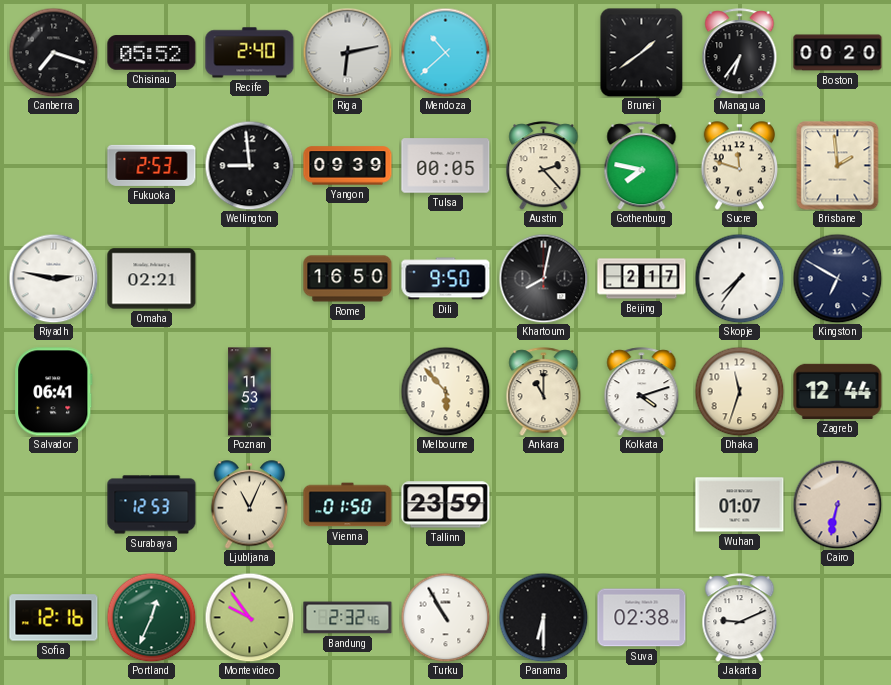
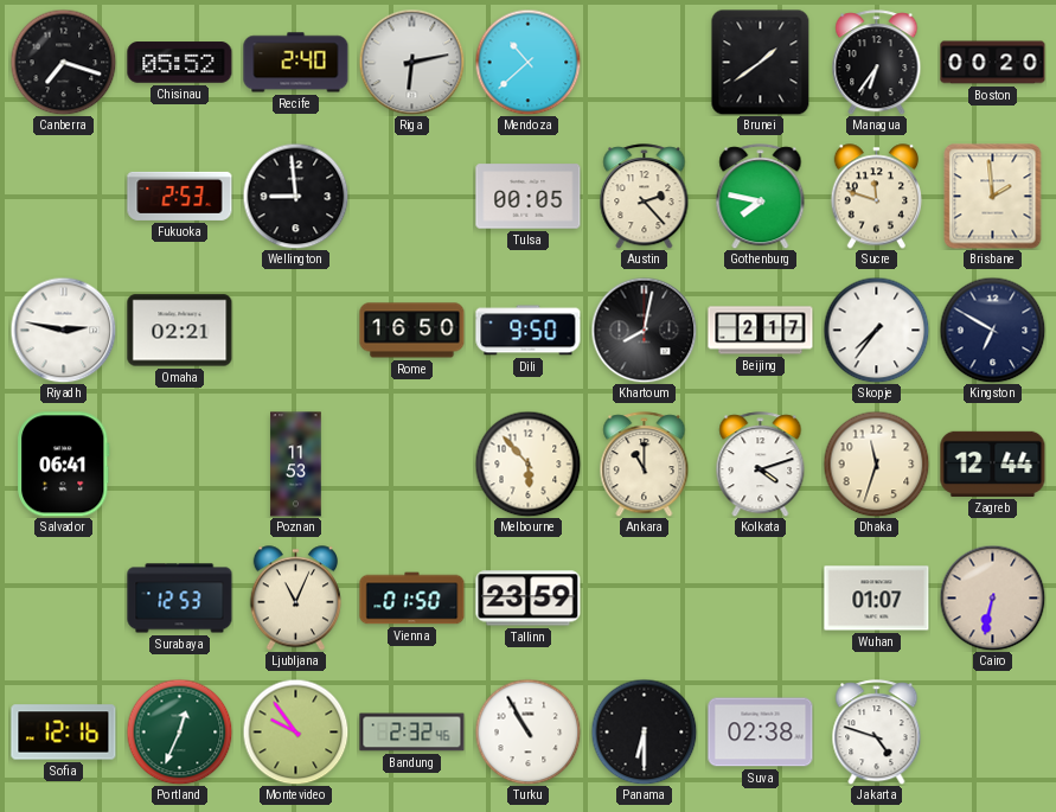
Yangon: 09:39 -> none
Jakarta: 9:11 -> 4:48
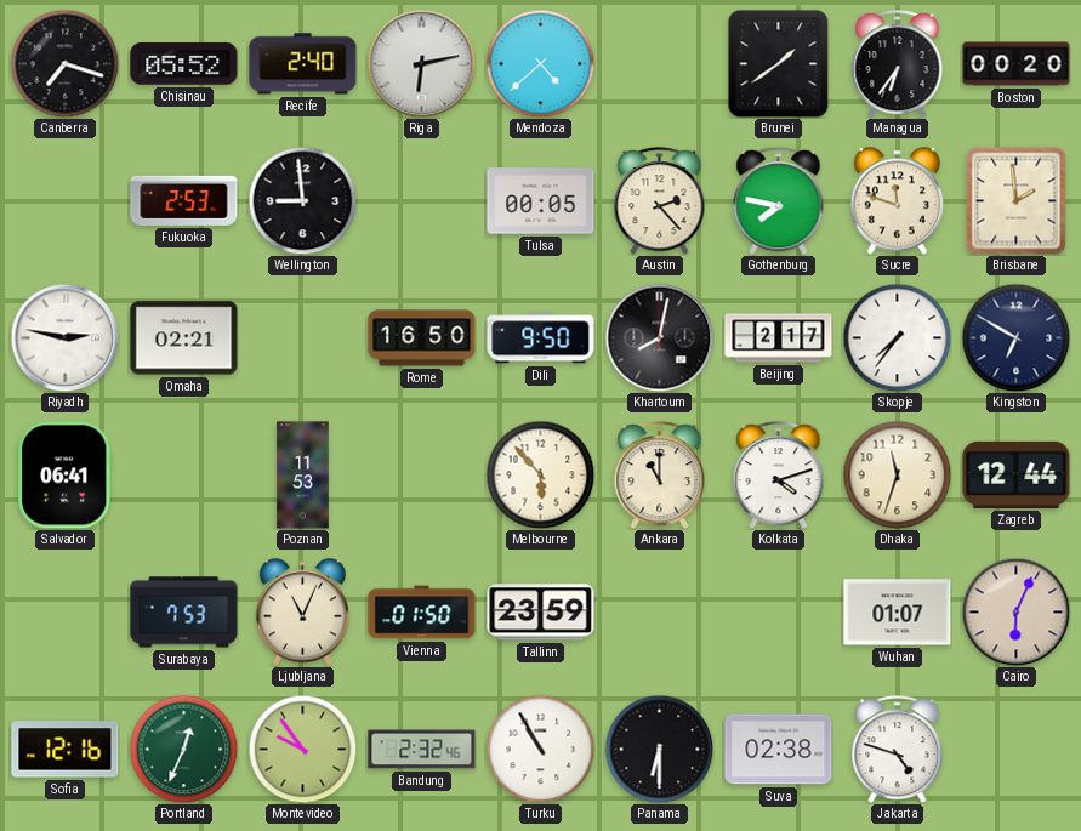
Mendoza: 10:38 -> 4:38
Surabaya: 12:53 -> 7:53
Cairo: 6:32 -> 6:04
